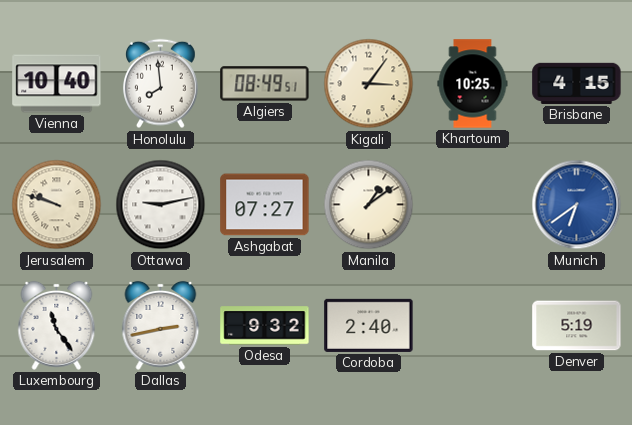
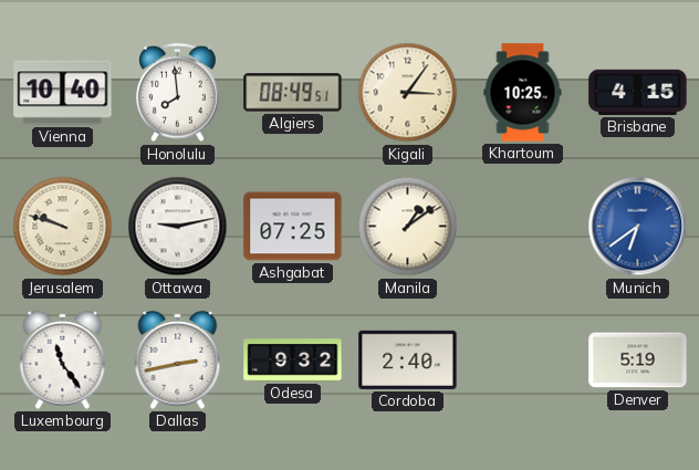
Ashgabat: 07:27 -> 07:25
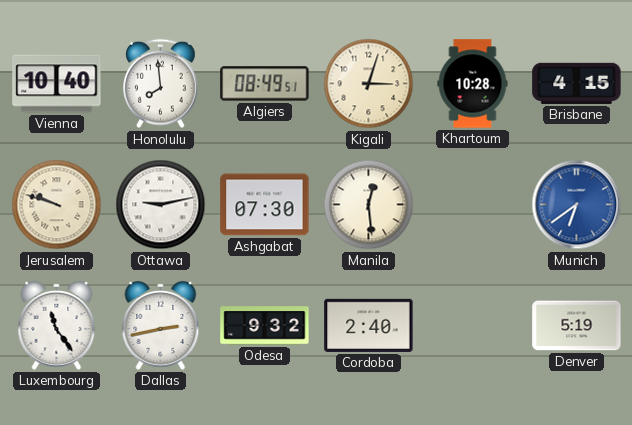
Kigali: 3:06 -> 3:03
Khartoum: 10:25 -> 10:28
Ashgabat: 07:25 -> 07:30
Manila: 1:09 -> 12:29
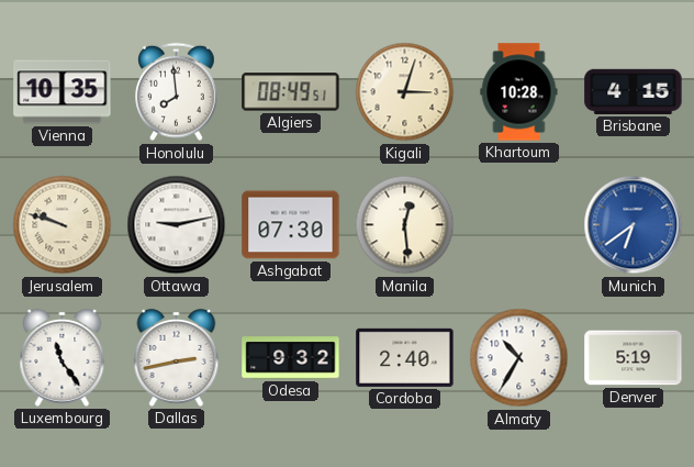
Vienna: 10:40 -> 10:35
Almaty: none -> 10:35
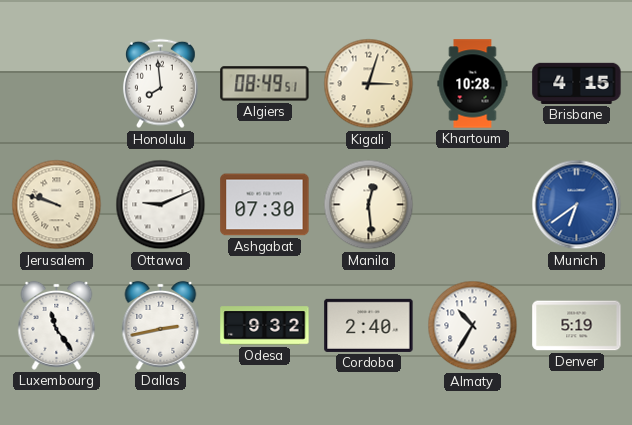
Vienna: 10:35 -> none
Ottawa: 9:13 -> 9:11
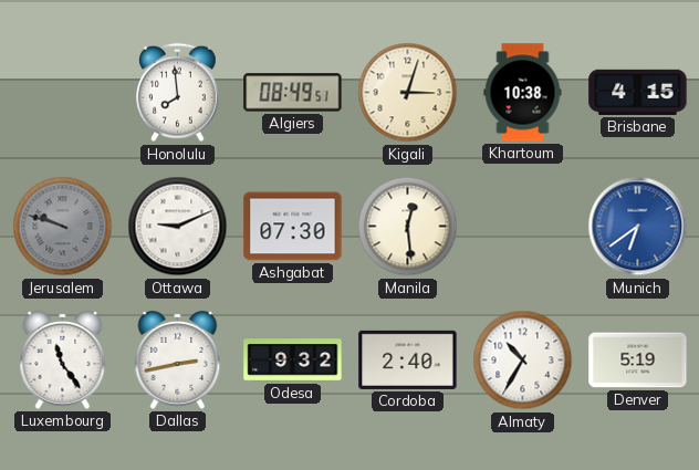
Khartoum: 10:28 -> 10:38
Jerusalem dial: cream -> grey
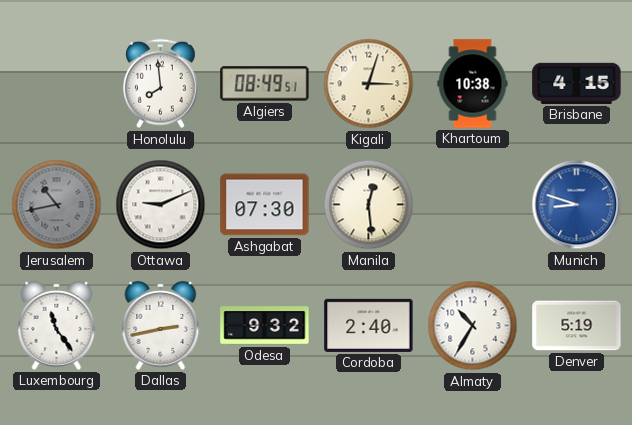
Jerusalem: 9:48 -> 10:43
Munich: 6:39 -> 8:48
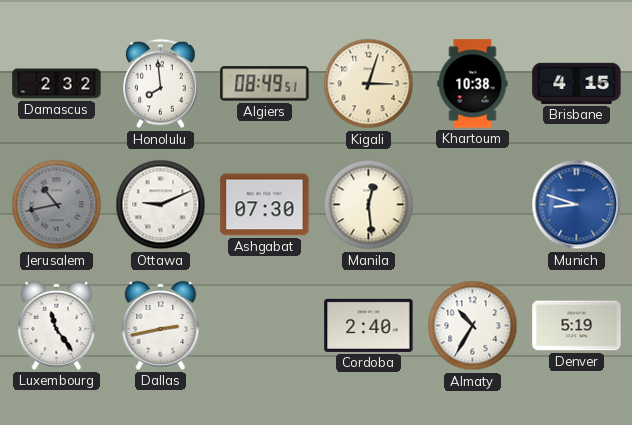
Damascus: none -> 2:32
Odesa: 9:32 -> none
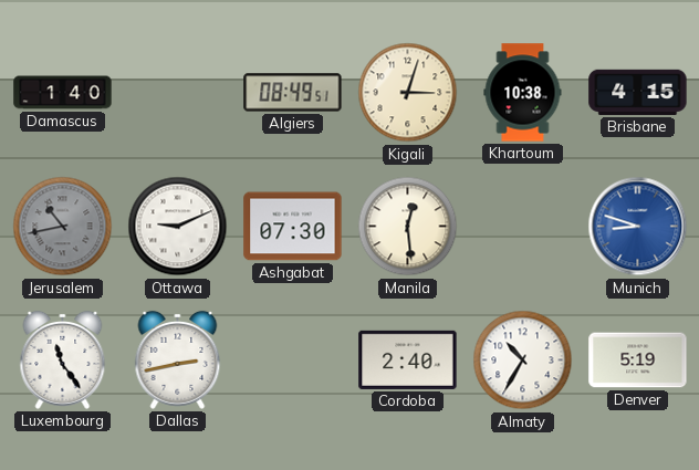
Damascus: 2:32 -> 1:40
Honolulu: 7:59 -> none
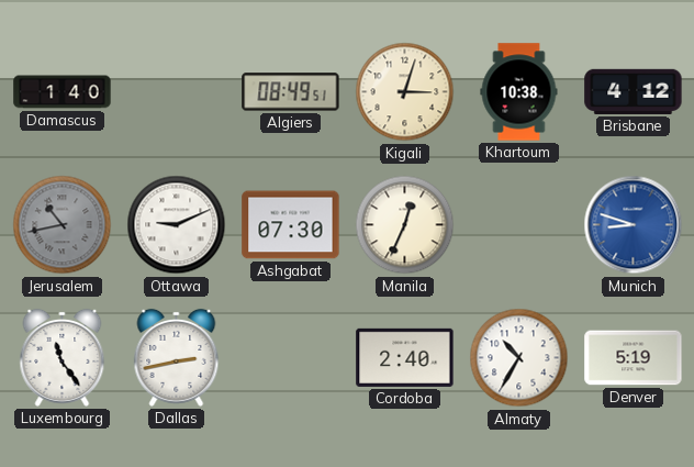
Brisbane: 4:15 -> 4:12
Manila: 12:29 -> 12:34
